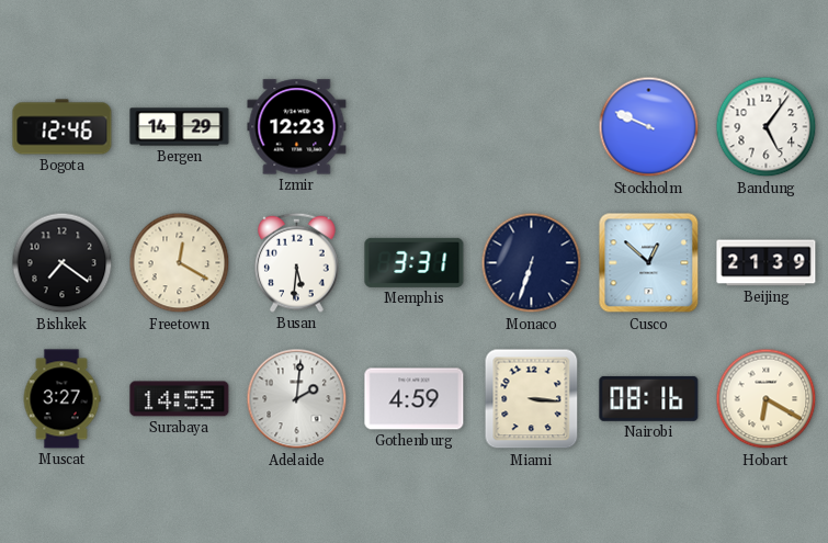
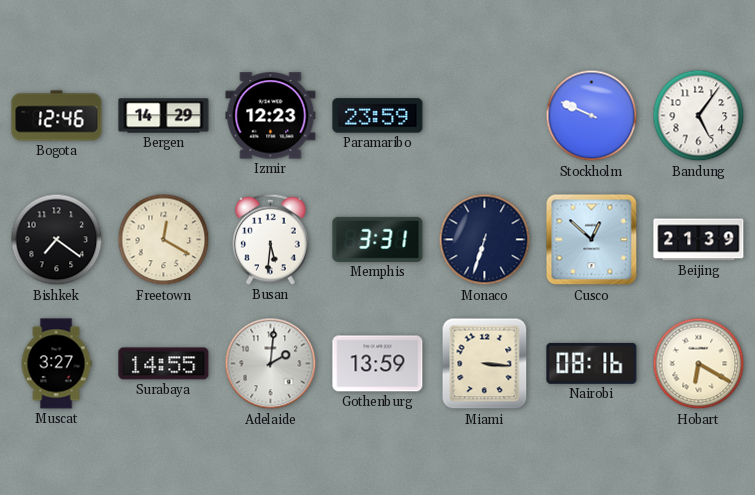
Paramaribo: none -> 23:59
Gothenburg: 4:59 -> 13:59
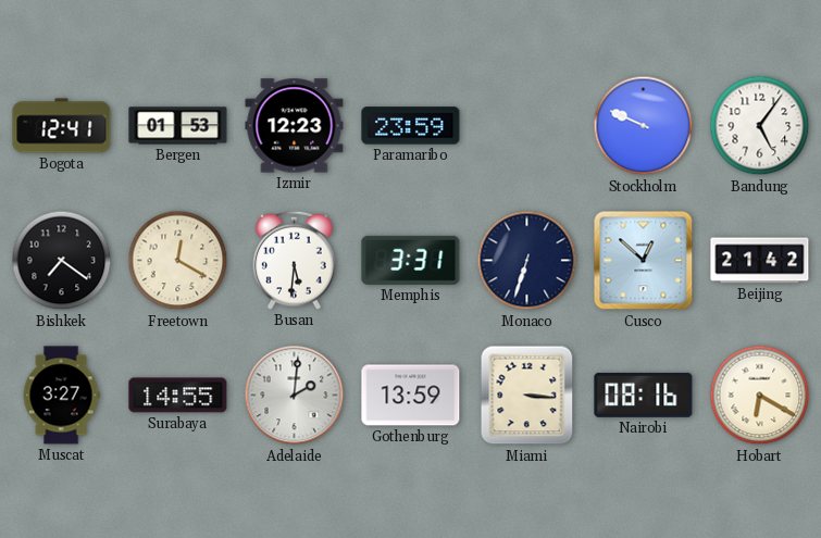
Bogota: 12:46 -> 12:41
Bergen: 14:29 -> 01:53
Beijing: 21:39 -> 21:42
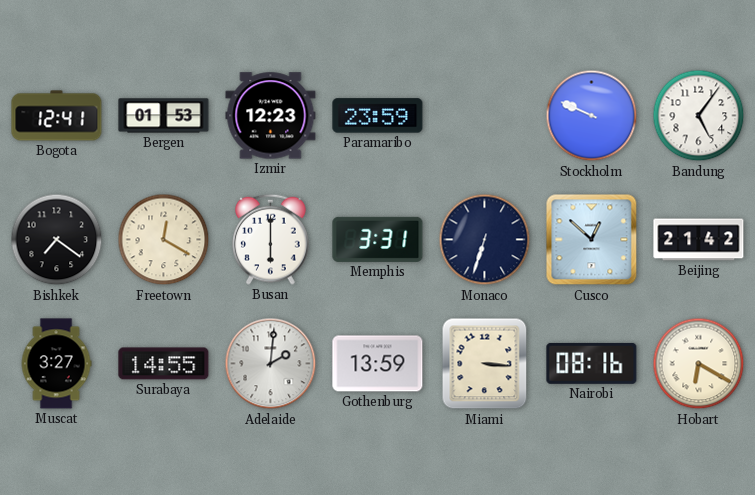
Busan: 5:31 -> 6:00
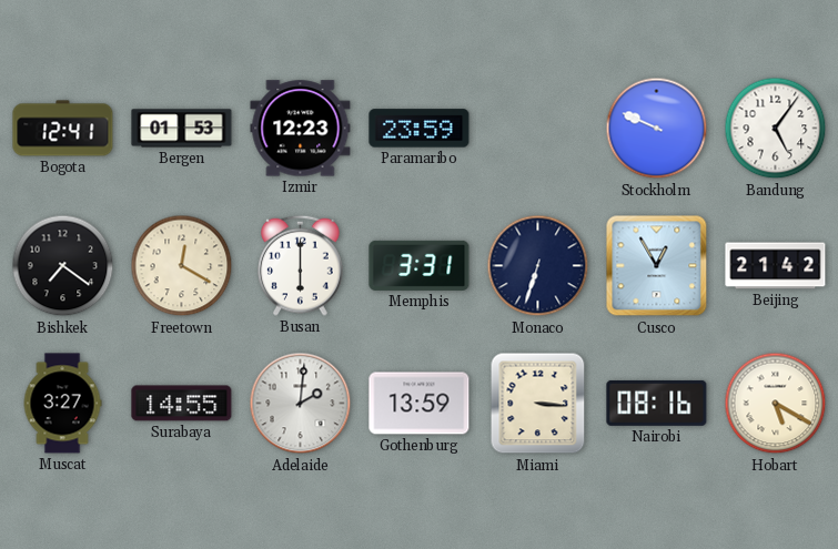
Cusco: 12:52 -> 12:55
Hobart: 6:20 -> 5:20
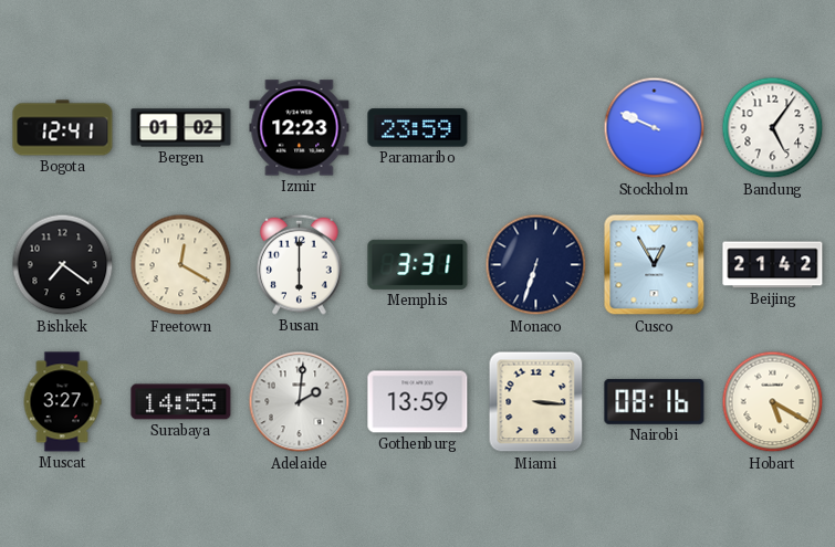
Bergen: 01:53 -> 01:02
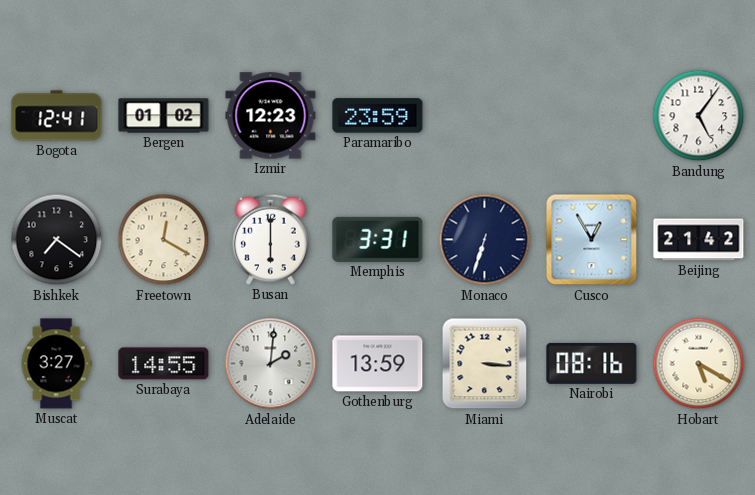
Stockholm: 9:49 -> none
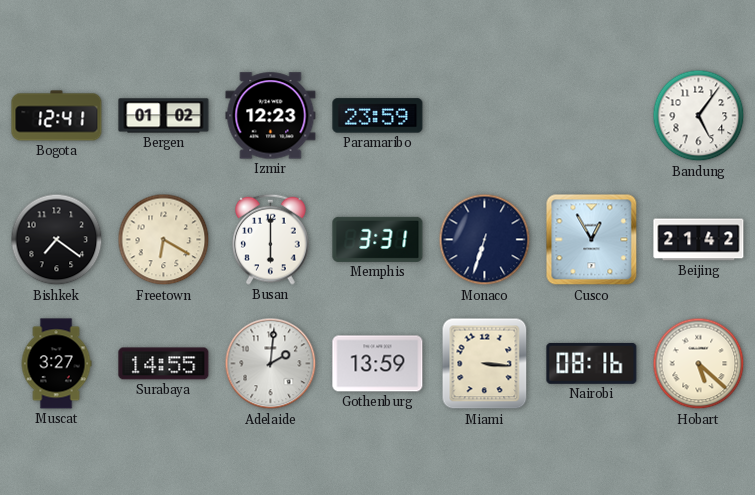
Freetown: 12:20 -> 6:20
Hobart: 5:20 -> 5:22
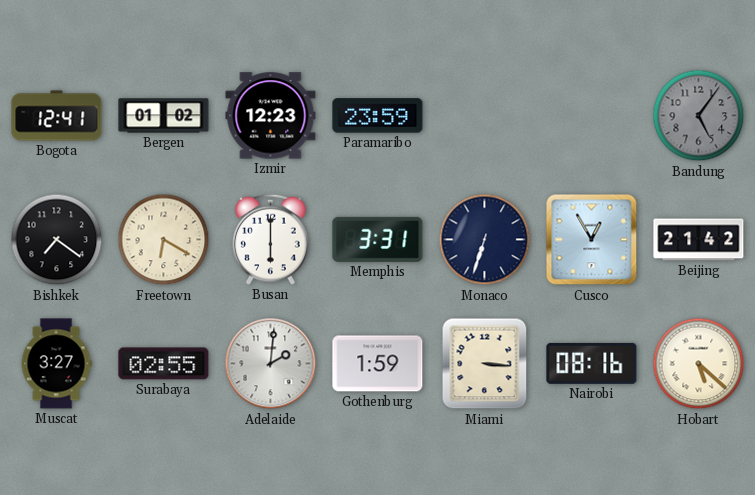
Bandung dial: white -> grey
Surabaya: 14:55 -> 02:55
Gothenburg: 13:59 -> 1:59
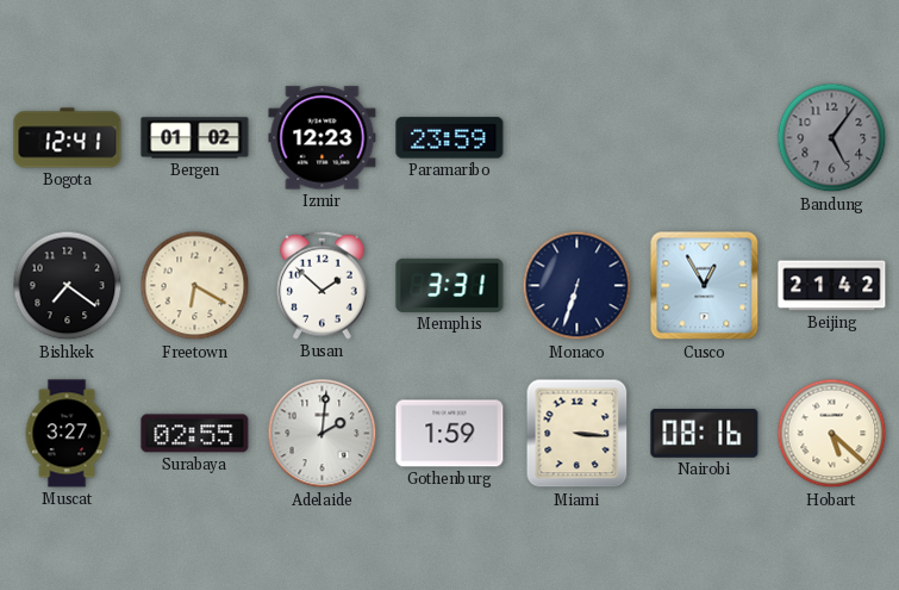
Busan: 6:00 -> 1:52
